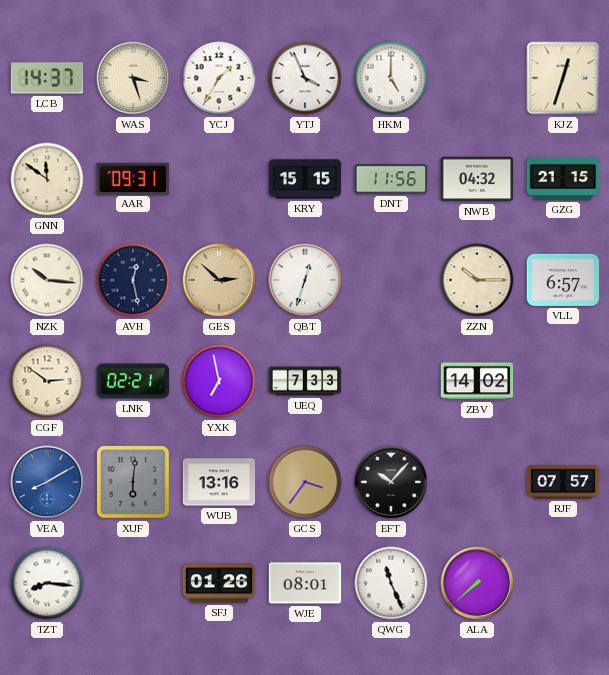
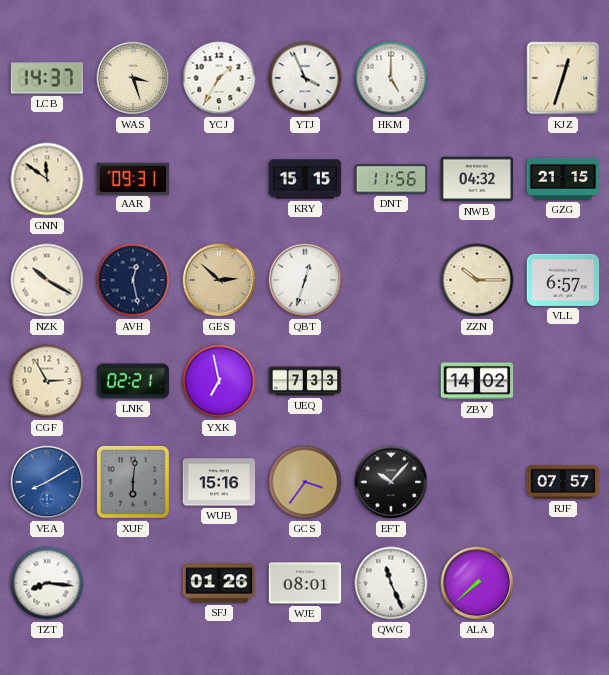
NZK: 10:16 -> 10:20
CGF: 2:51 -> 2:55
WUB: 13:16 -> 15:16
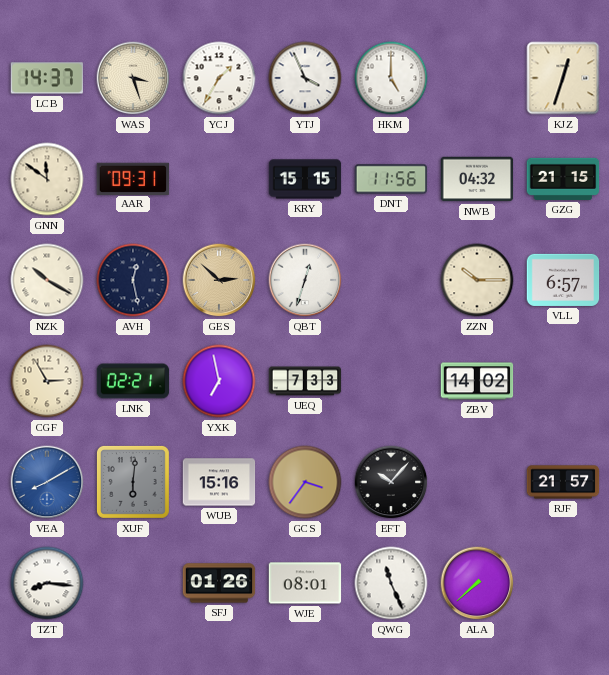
RJF: 07:57 -> 21:57
